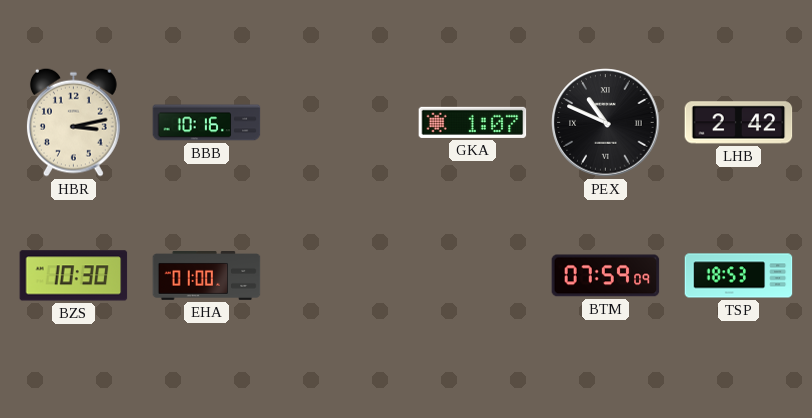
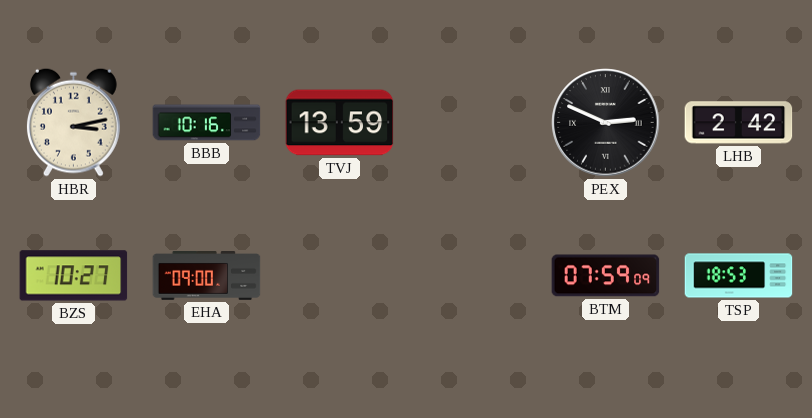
TVJ: none -> 13:59
GKA: 1:07 -> none
PEX: 10:49 -> 2:49
BZS: 10:30 -> 10:27
EHA: 01:00 -> 09:00
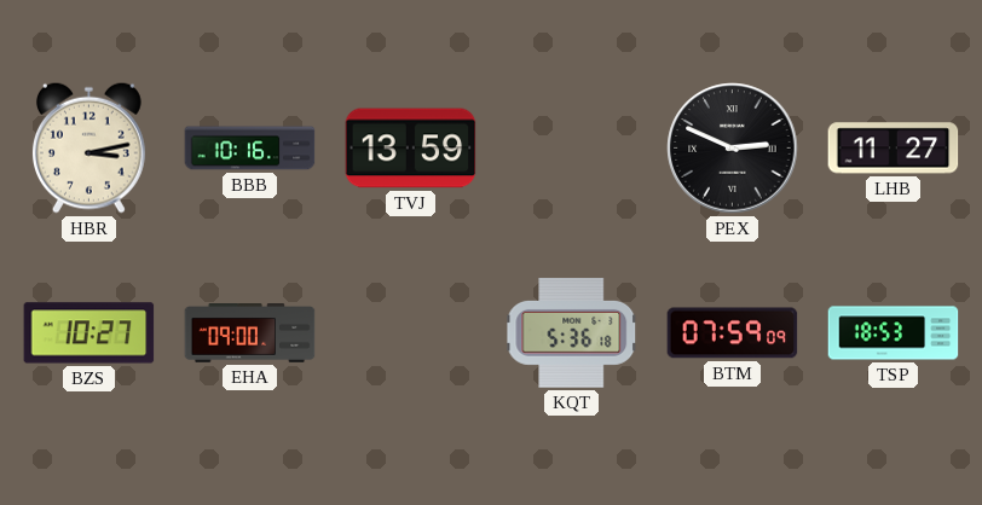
LHB: 2:42 -> 11:27
KQT: none -> 5:36
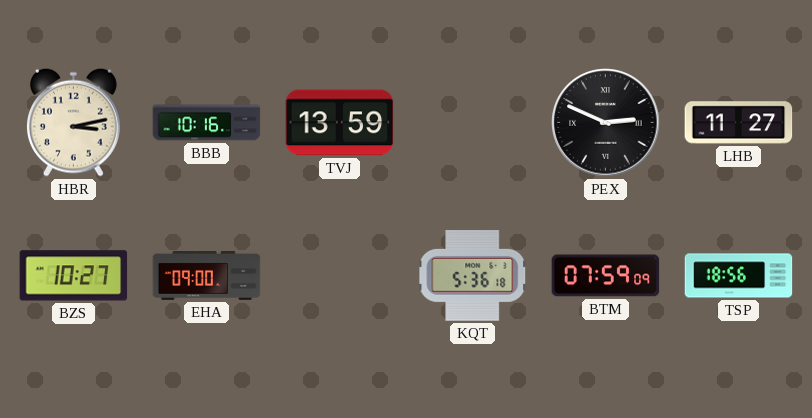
TSP: 18:53 -> 18:56
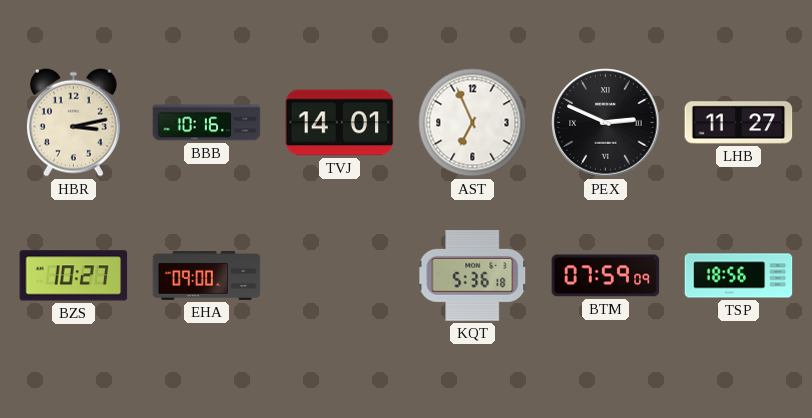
TVJ: 13:59 -> 14:01
AST: none -> 6:56
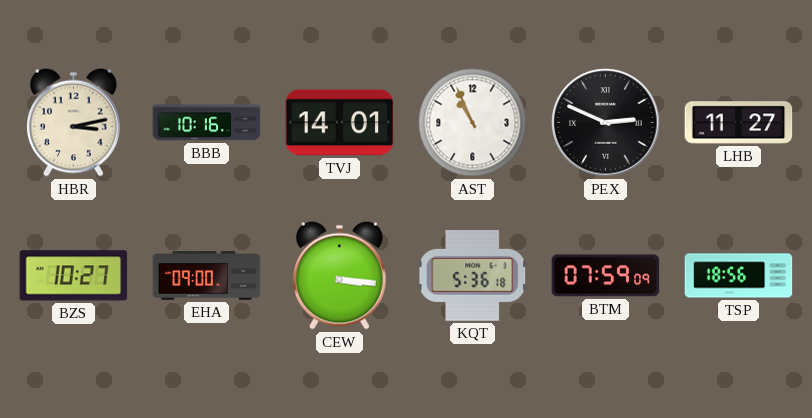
AST: 6:56 -> 10:56
CEW: none -> 3:16
